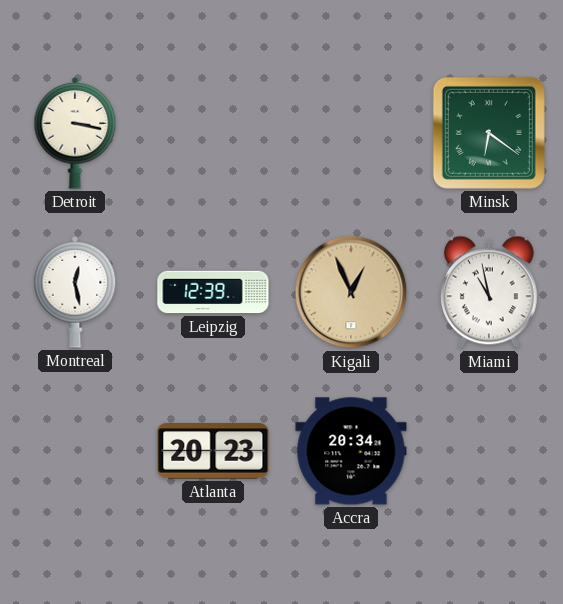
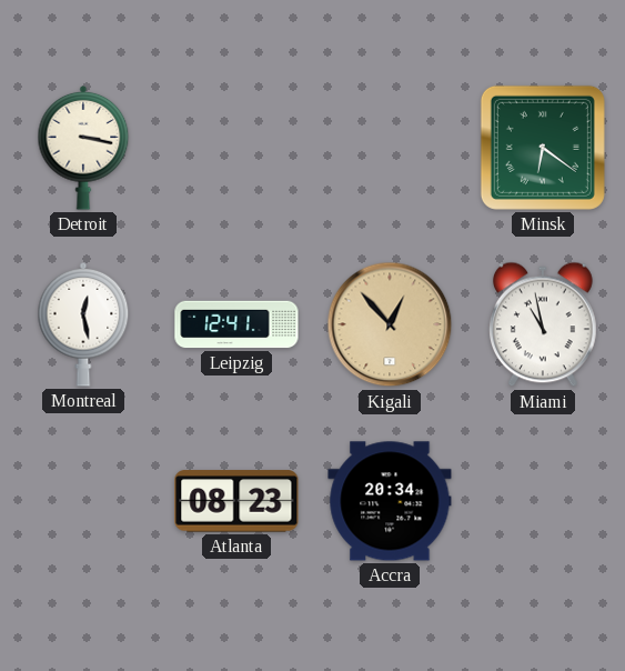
Leipzig: 12:39 -> 12:41
Kigali: 12:56 -> 12:53
Atlanta: 20:23 -> 08:23
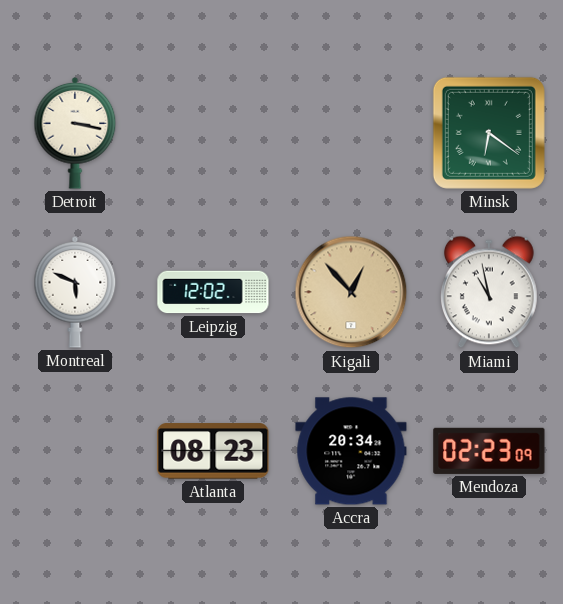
Montreal: 12:28 -> 5:49
Leipzig: 12:41 -> 12:02
Mendoza: none -> 02:23
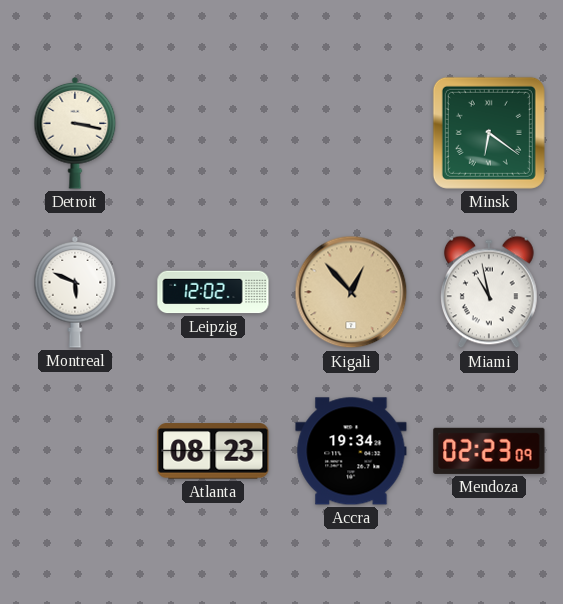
Accra: 20:34 -> 19:34
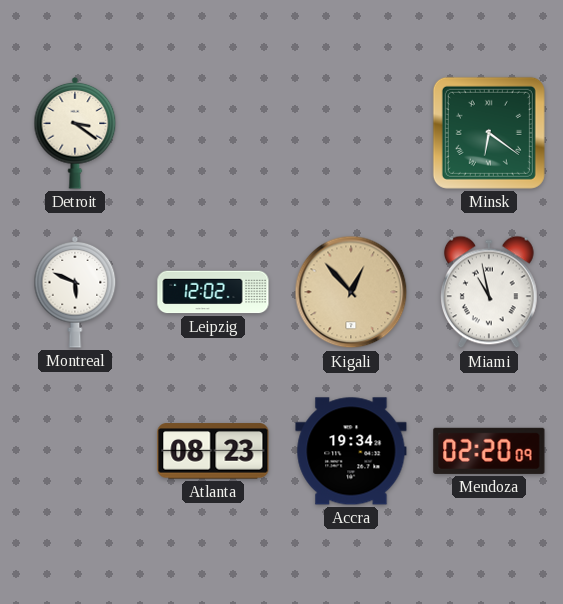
Detroit: 3:17 -> 3:21
Mendoza: 02:23 -> 02:20
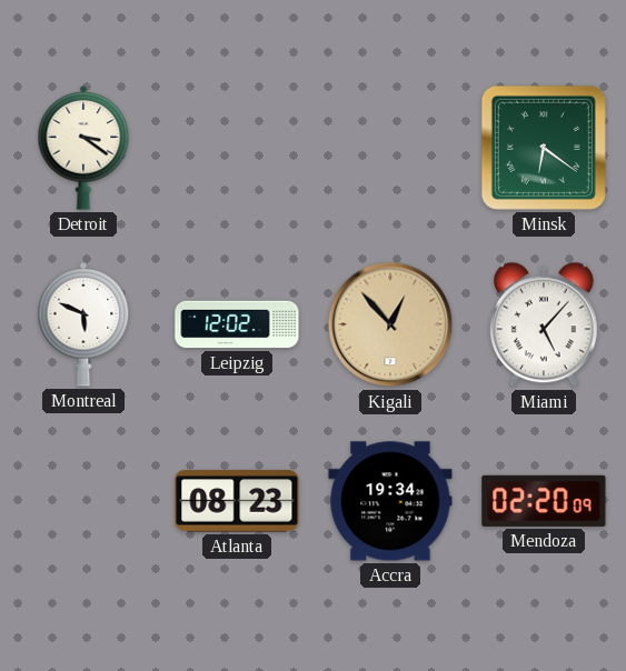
Miami: 10:58 -> 5:07
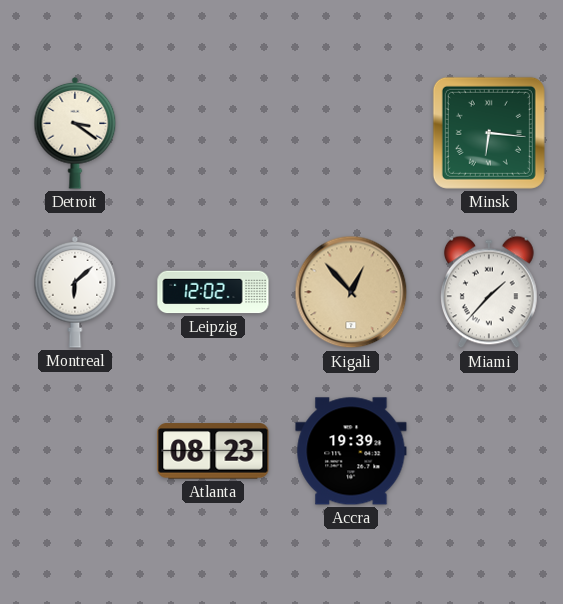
Minsk: 6:21 -> 6:16
Montreal: 5:49 -> 6:08
Miami: 5:07 -> 1:37
Accra: 19:34 -> 19:39
Mendoza: 02:20 -> none
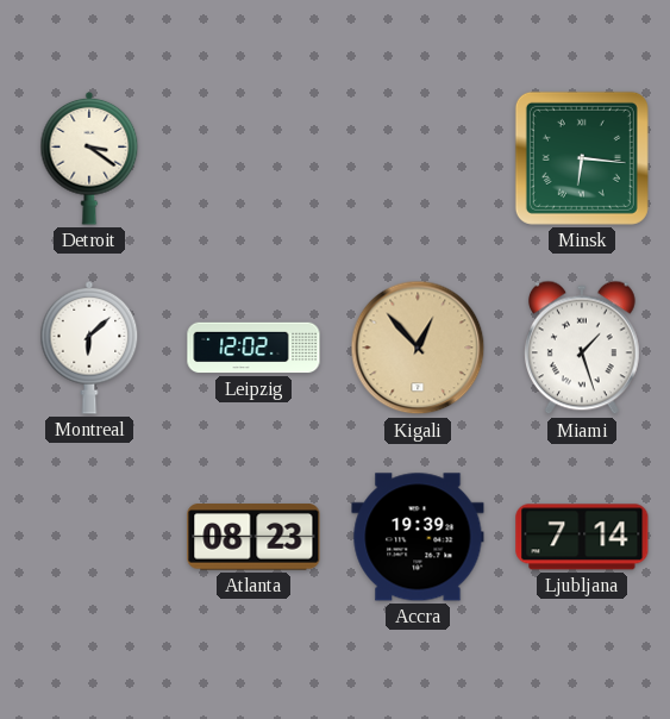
Miami: 1:37 -> 1:27
Ljubljana: none -> 7:14
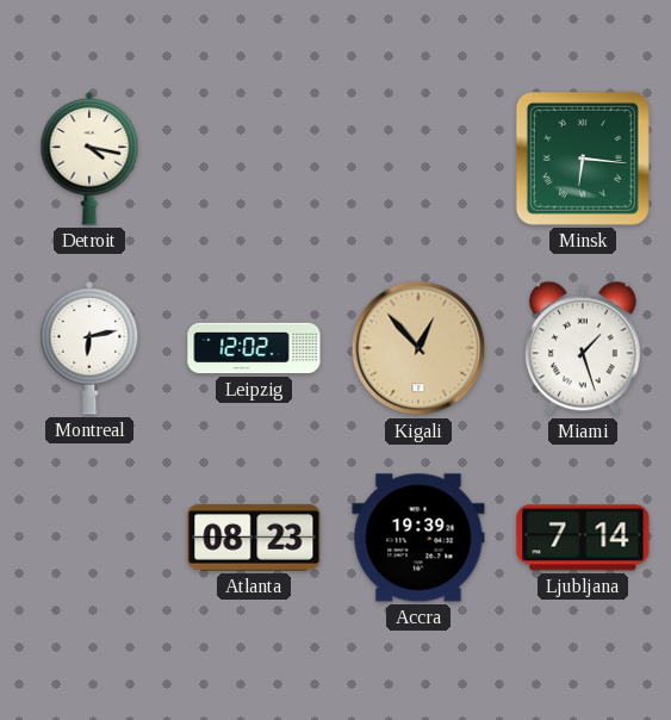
Detroit: 3:21 -> 4:17
Montreal: 6:08 -> 6:13
